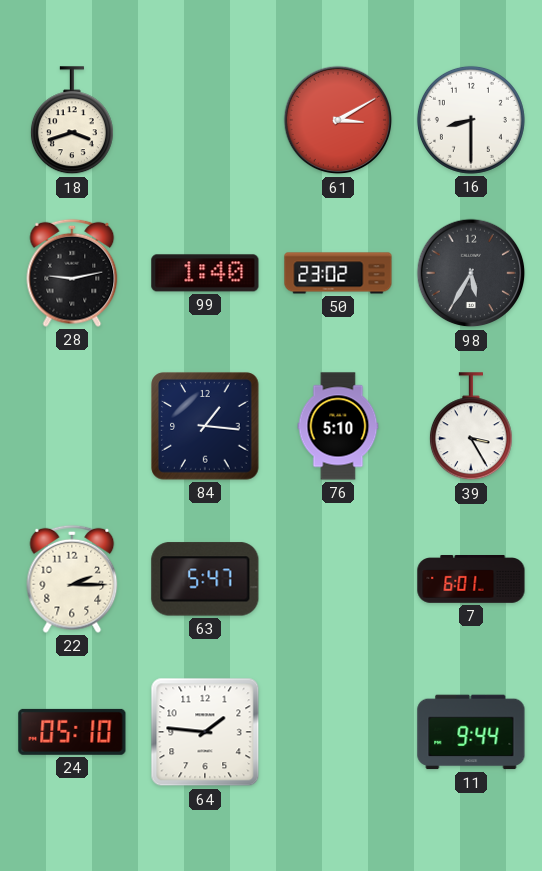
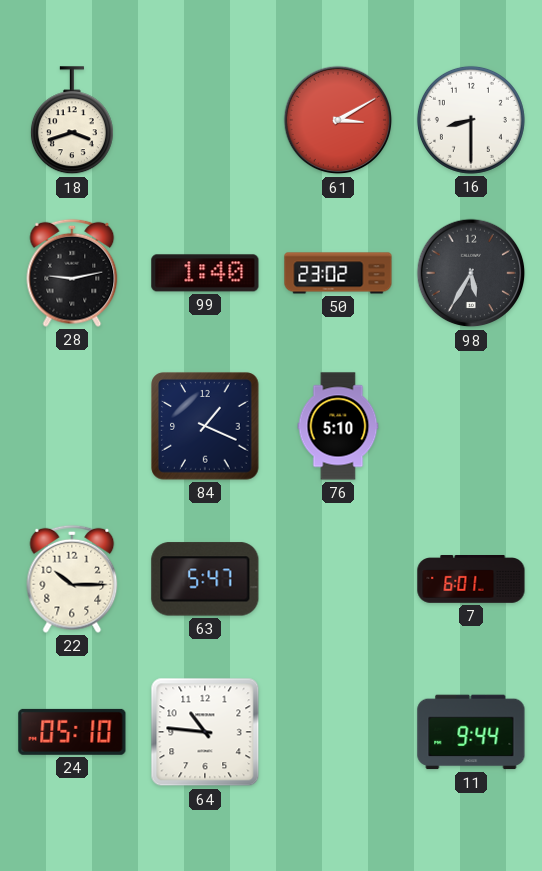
84: 1:16 -> 1:19
39: 3:25 -> none
22: 2:15 -> 10:15
64: 1:46 -> 10:46
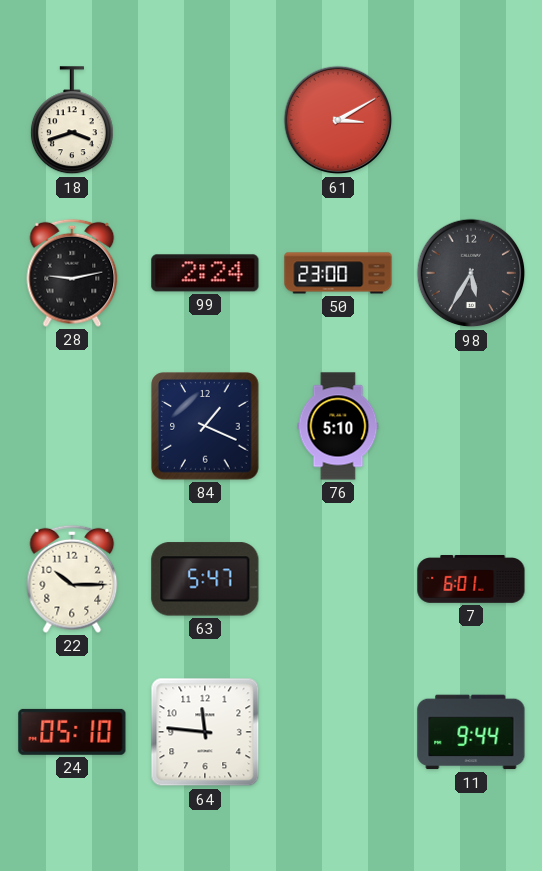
16: 8:30 -> none
99: 1:40 -> 2:24
50: 23:02 -> 23:00
64: 10:46 -> 11:46
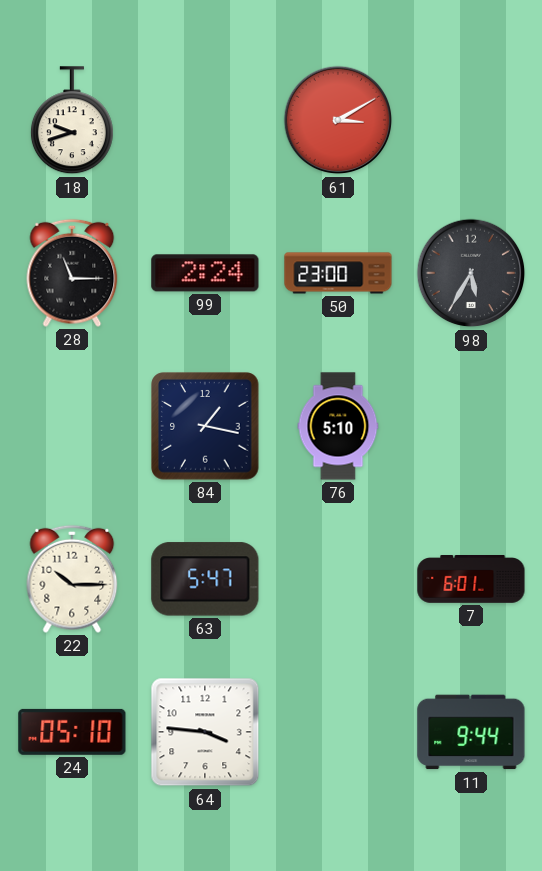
18: 3:42 -> 9:42
28: 9:13 -> 11:15
84: 1:19 -> 1:17
64: 11:46 -> 3:46
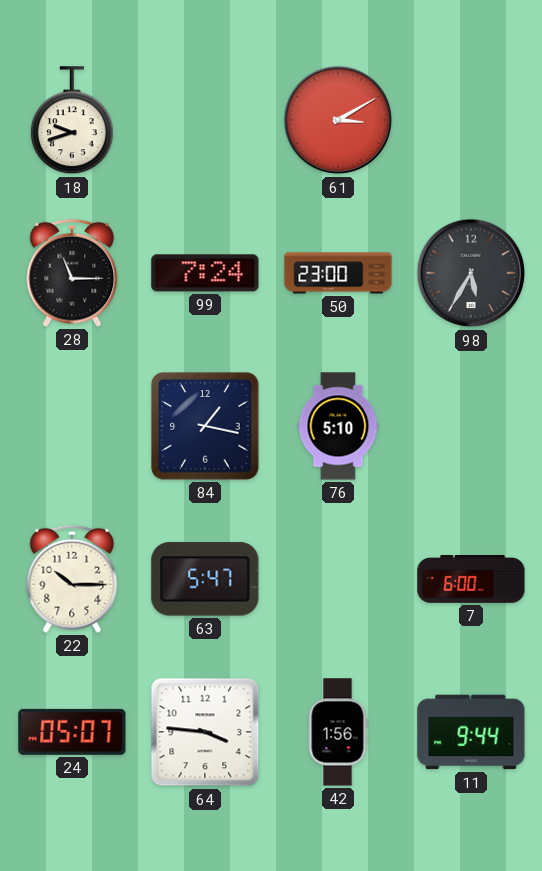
99: 2:24 -> 7:24
7: 6:01 -> 6:00
24: 05:10 -> 05:07
42: none -> 1:56
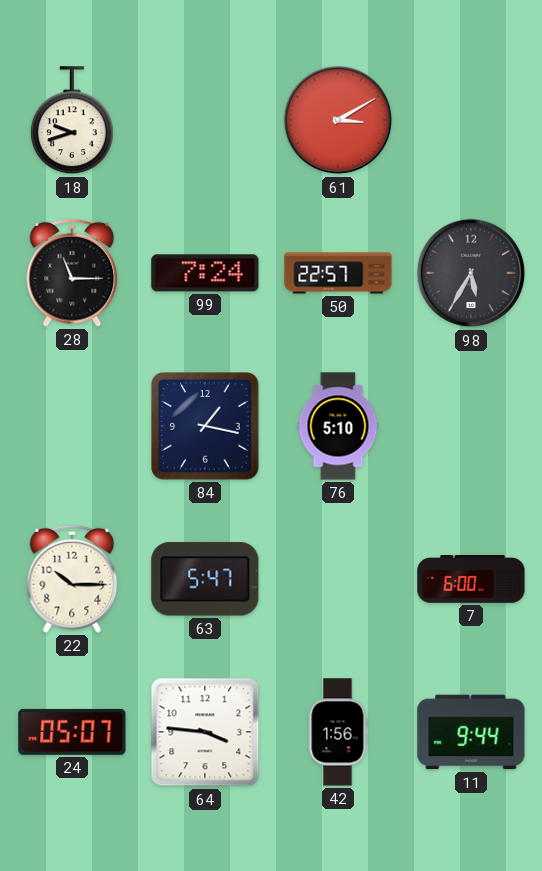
50: 23:00 -> 22:57
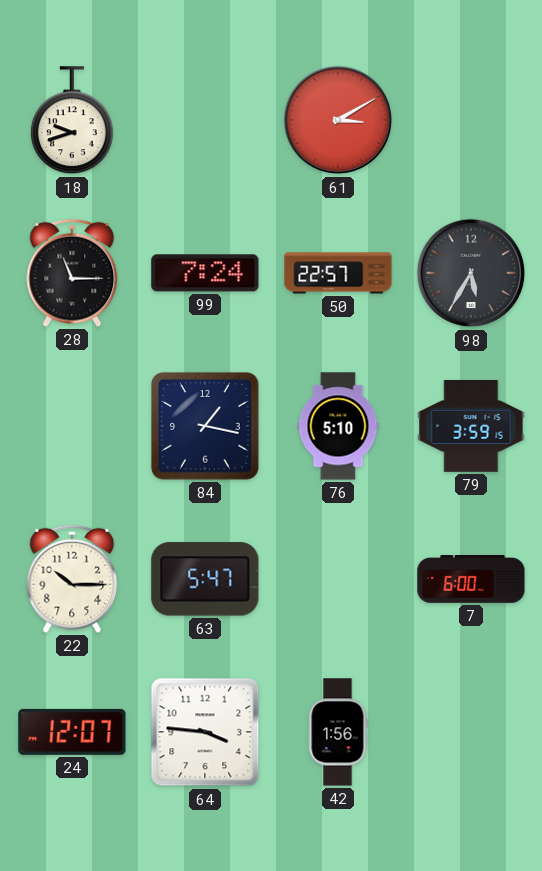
79: none -> 3:59
24: 05:07 -> 12:07
11: 9:44 -> none
